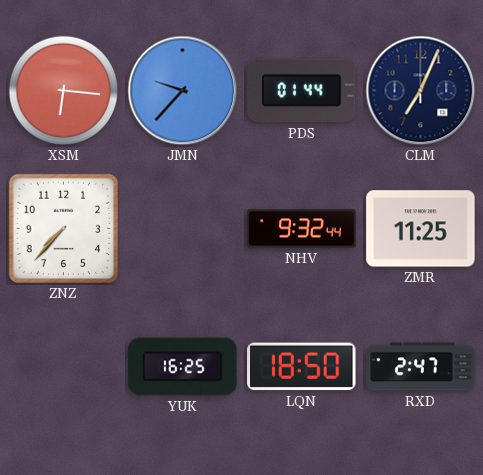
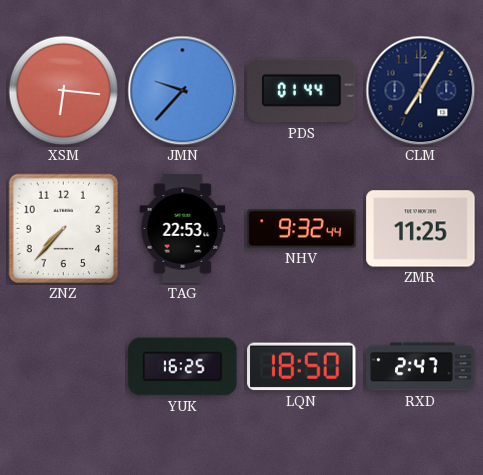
CLM: 7:04 -> 7:05
TAG: none -> 22:53
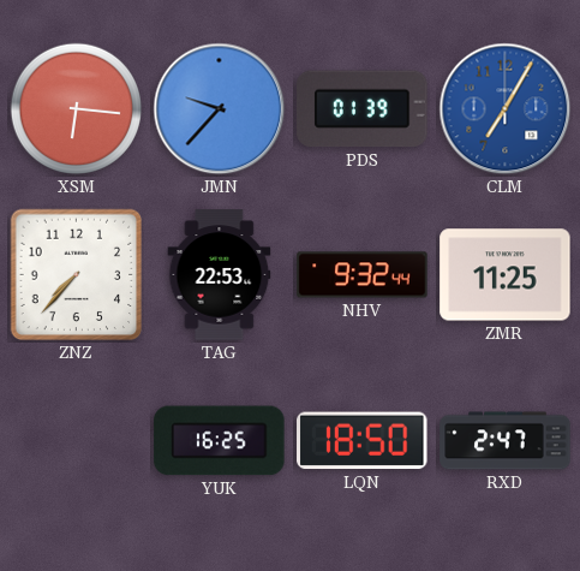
PDS: 01:44 -> 01:39
CLM dial: navy -> blue
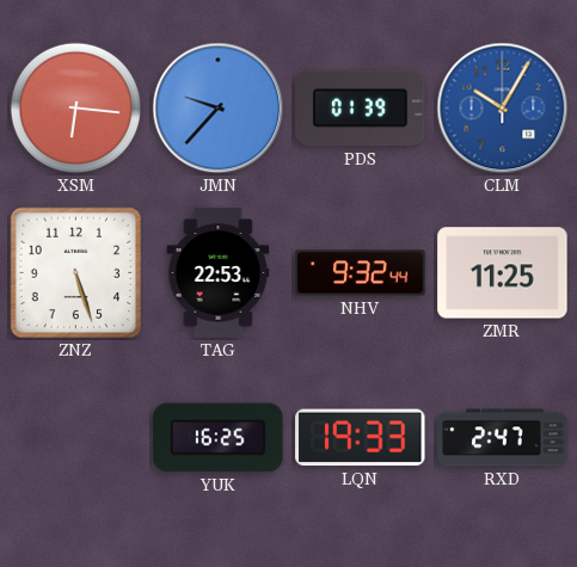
CLM: 7:05 -> 10:05
ZNZ: 7:37 -> 5:27
LQN: 18:50 -> 19:33
